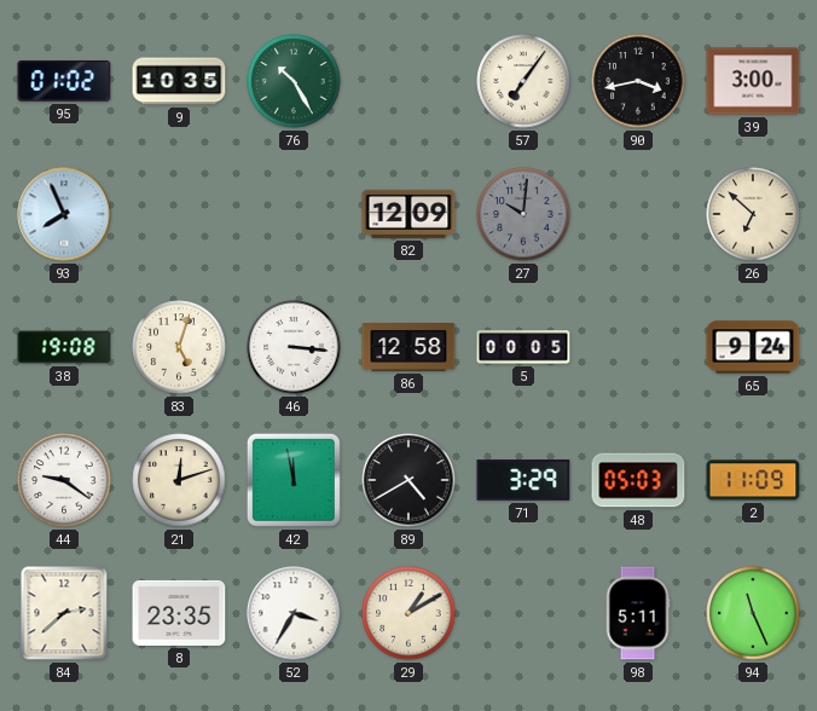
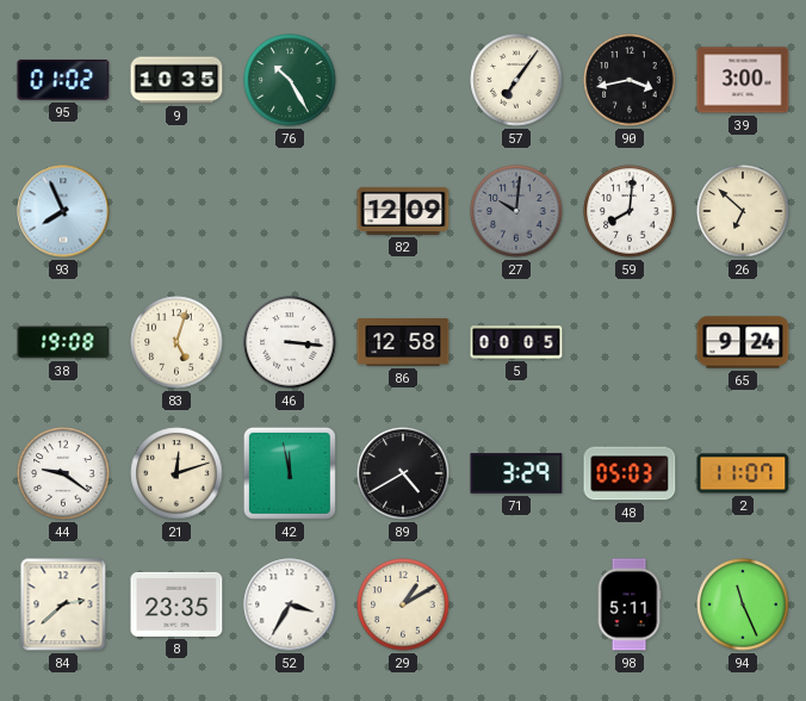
59: none -> 8:01
2: 11:09 -> 11:07
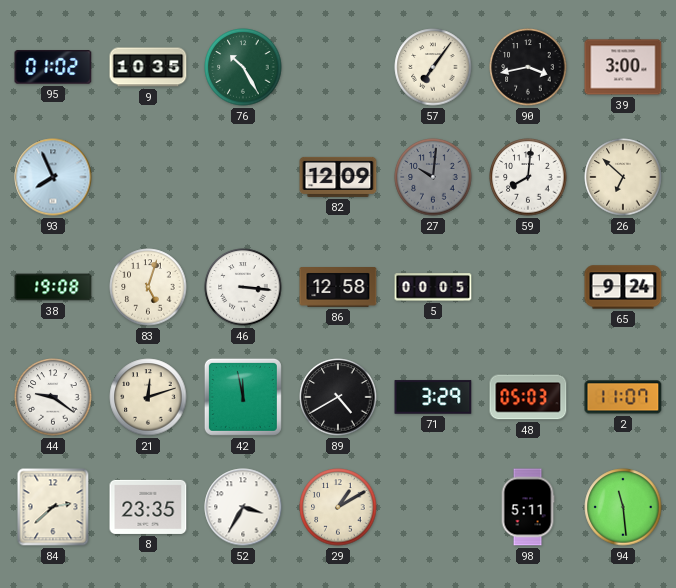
94: 11:26 -> 11:29
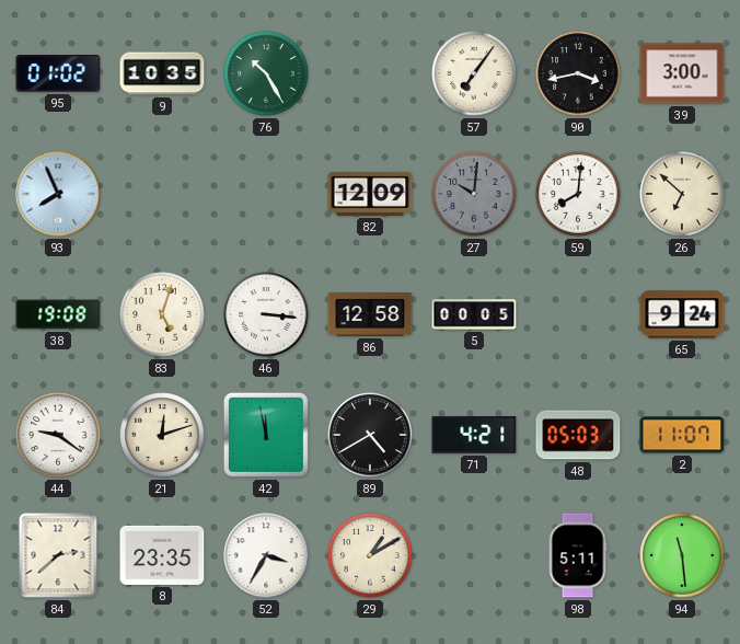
71: 3:29 -> 4:21
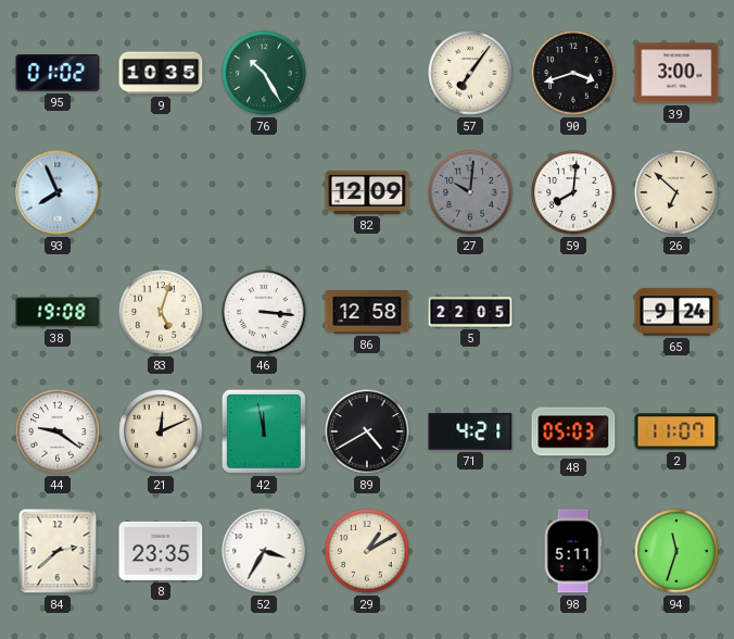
90: 3:43 -> 3:42
5: 00:05 -> 22:05
21: 12:12 -> 12:11
94: 11:29 -> 11:33
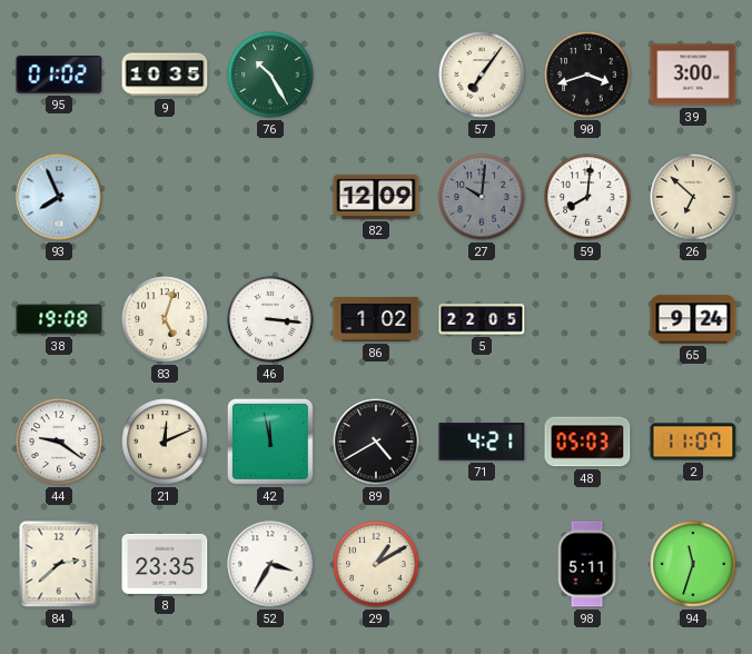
86: 12:58 -> 1:02
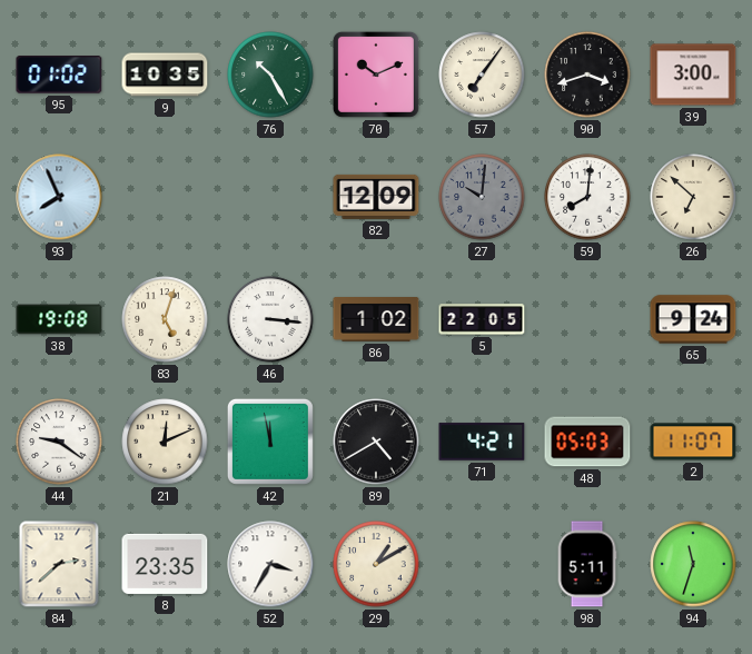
70: none -> 10:11
